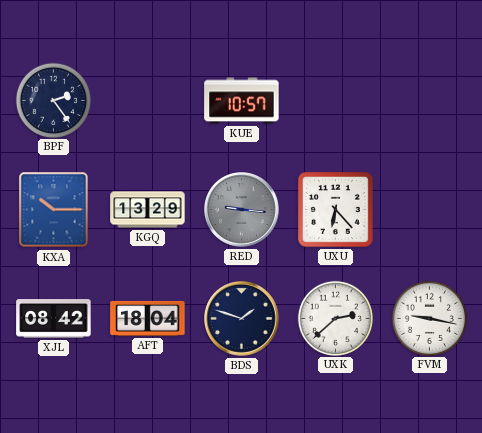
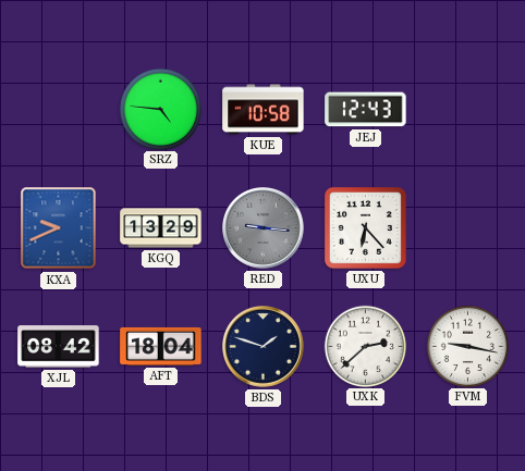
BPF: 2:24 -> none
SRZ: none -> 4:46
KUE: 10:57 -> 10:58
JEJ: none -> 12:43
KXA: 10:15 -> 9:41
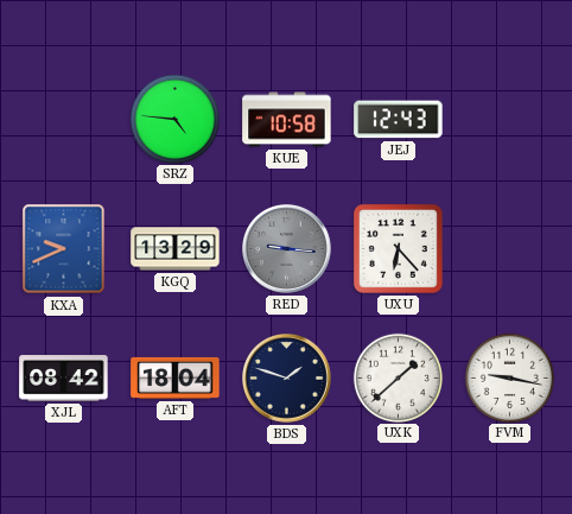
UXK: 2:38 -> 1:38
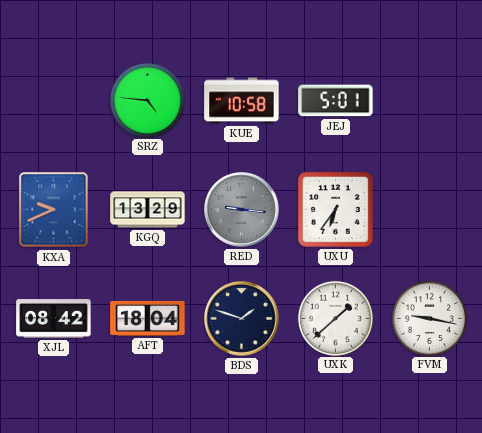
JEJ: 12:43 -> 5:01
UXU: 6:23 -> 6:36
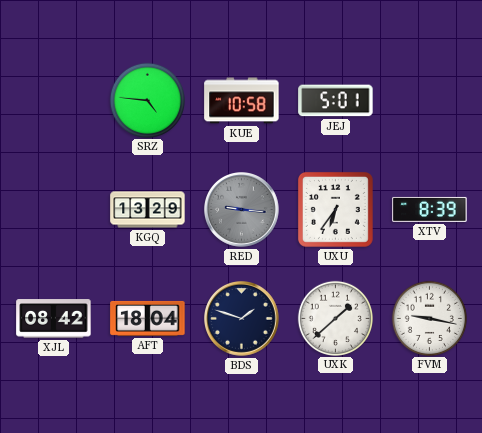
KXA: 9:41 -> none
XTV: none -> 8:39
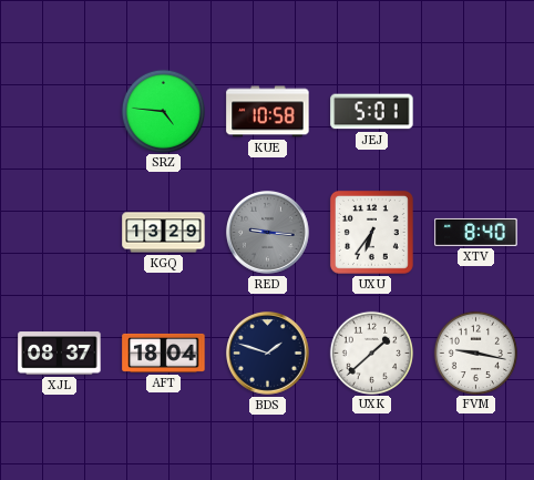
XTV: 8:39 -> 8:40
XJL: 08:42 -> 08:37
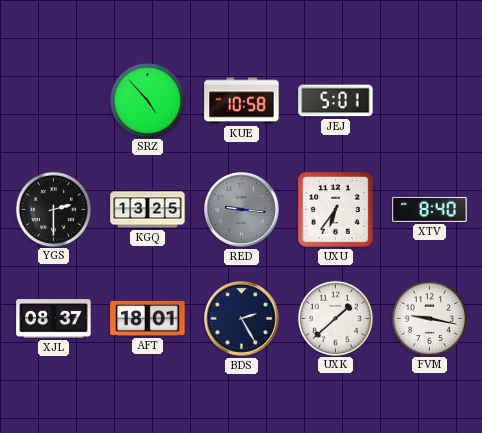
SRZ: 4:46 -> 4:53
YGS: none -> 2:30
KGQ: 13:29 -> 13:25
AFT: 18:04 -> 18:01
BDS: 1:48 -> 2:25
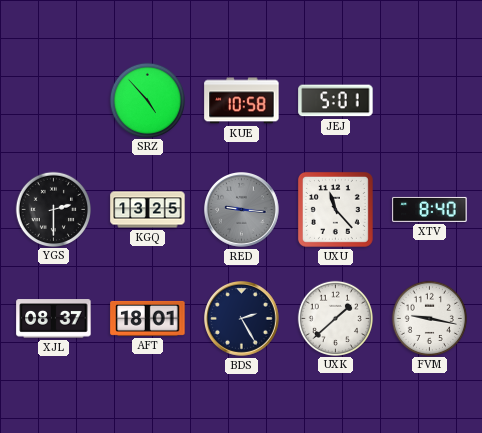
UXU: 6:36 -> 11:23
